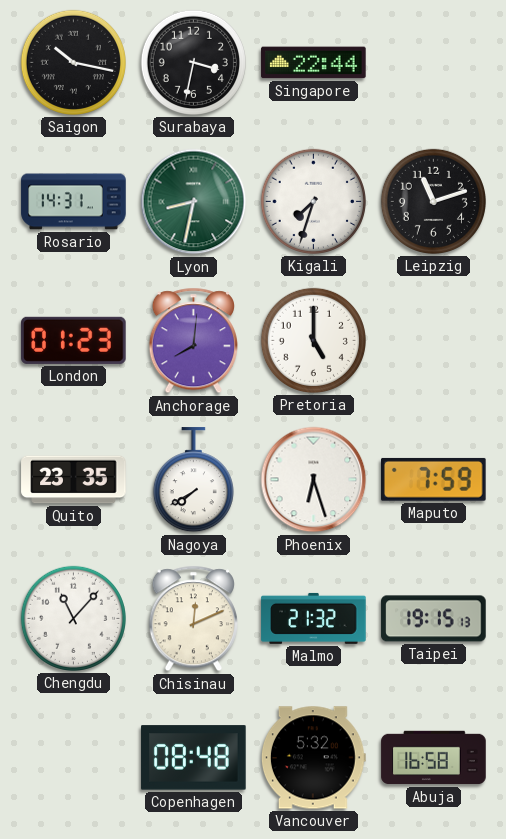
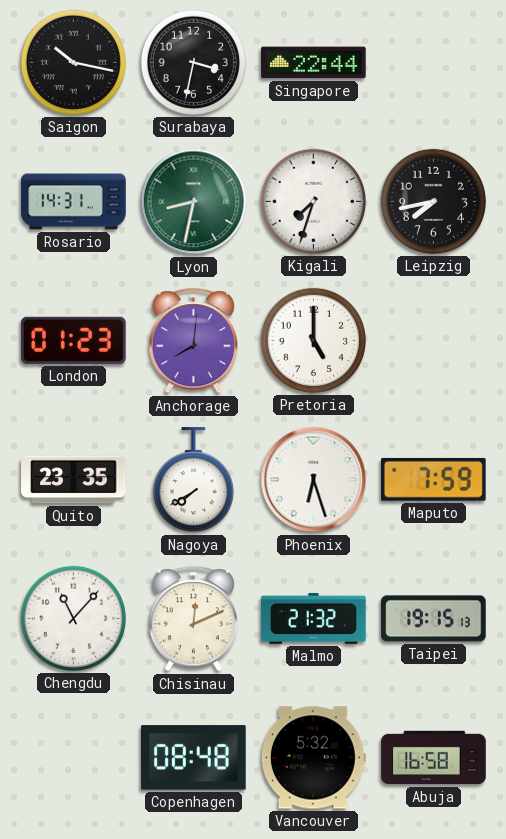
Leipzig: 11:12 -> 7:43
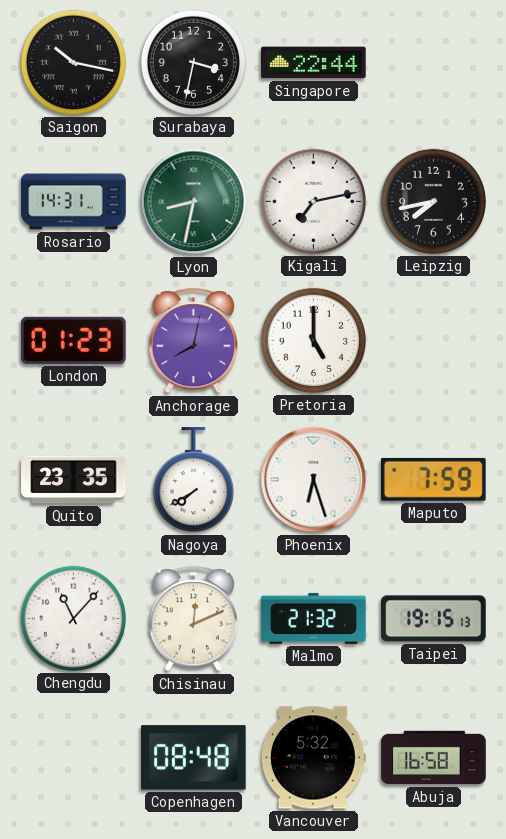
Kigali: 7:33 -> 7:13
Anchorage: 8:01 -> 8:02
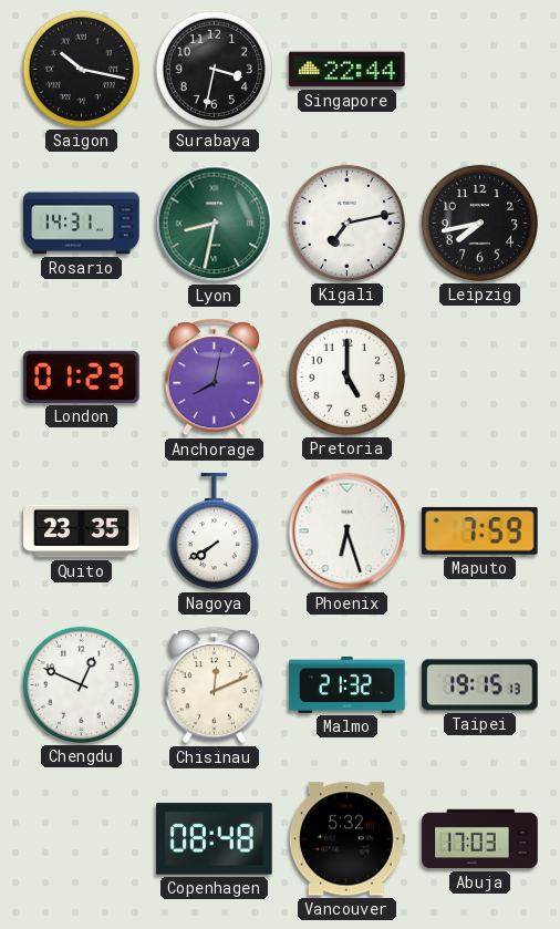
Chengdu: 11:07 -> 12:49
Abuja: 16:58 -> 17:03
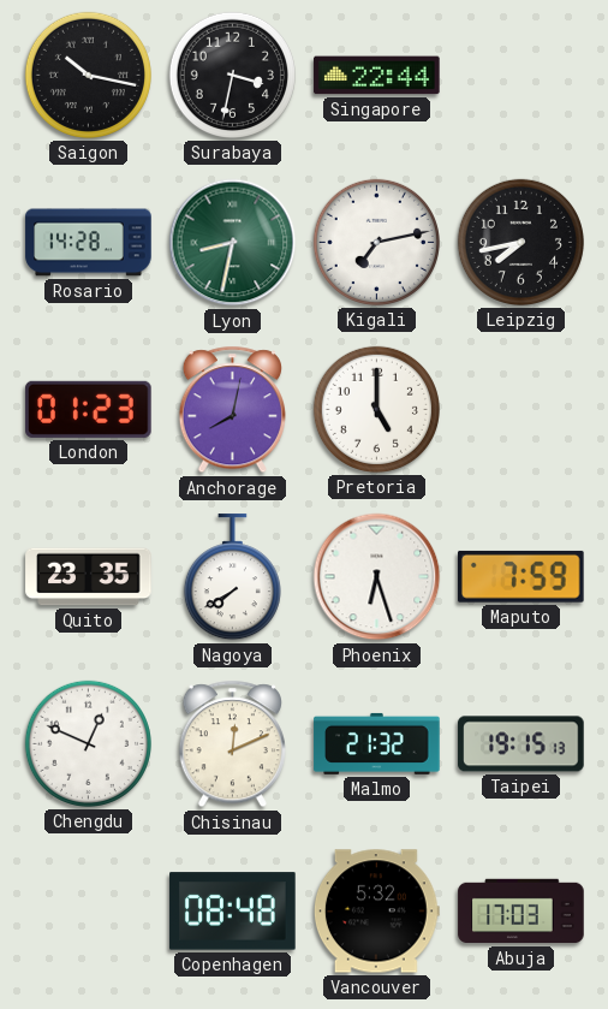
Rosario: 14:31 -> 14:28
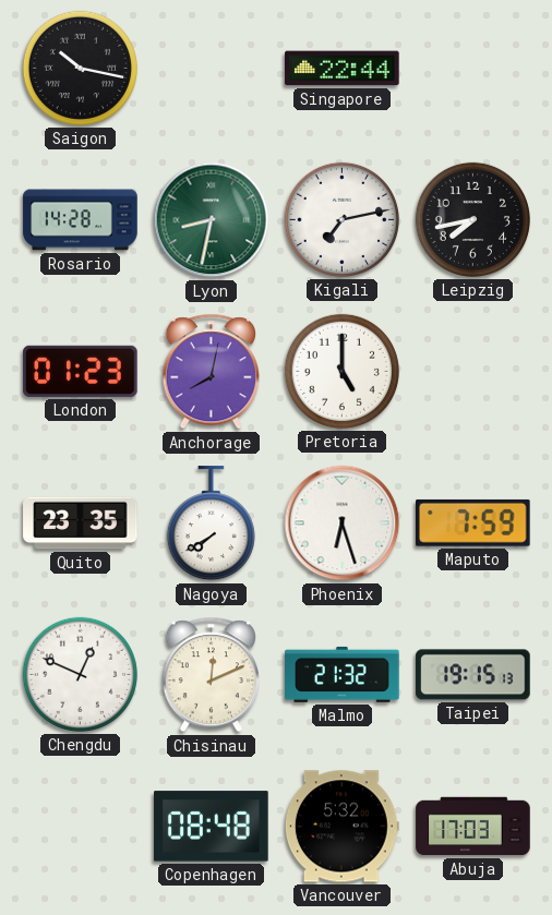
Surabaya: 3:32 -> none
